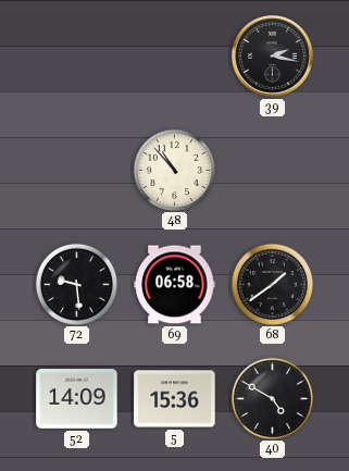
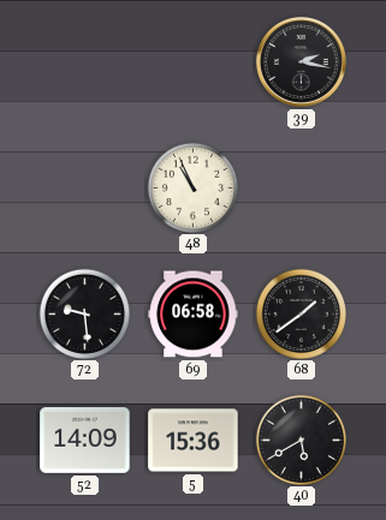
48: 10:53 -> 10:56
40: 4:50 -> 5:40
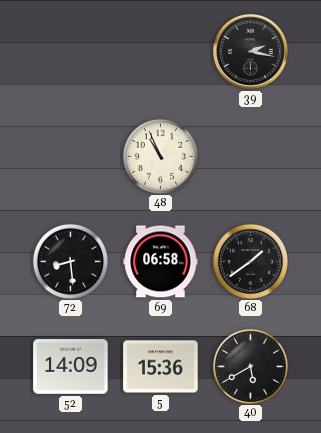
72: 9:29 -> 8:29
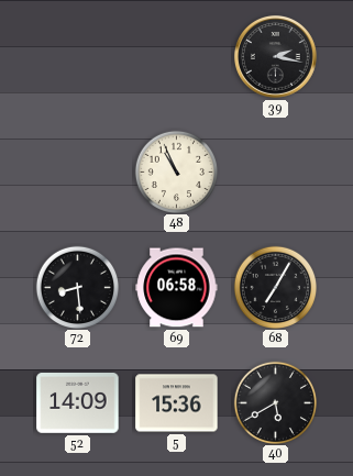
68: 1:39 -> 7:05
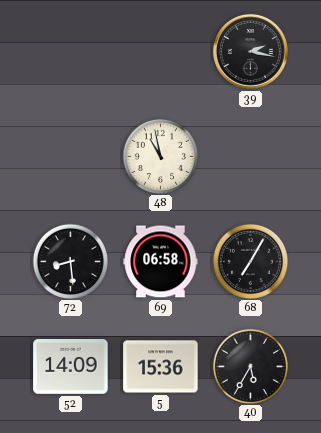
48: 10:56 -> 10:58
40: 5:40 -> 5:35
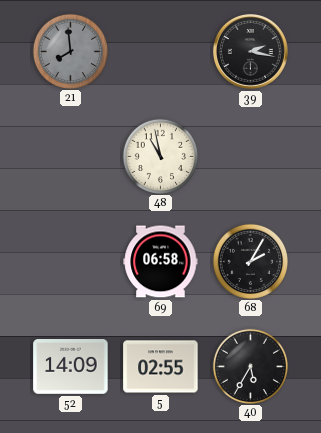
21: none -> 7:59
72: 8:29 -> none
68: 7:05 -> 2:05
5: 15:36 -> 02:55
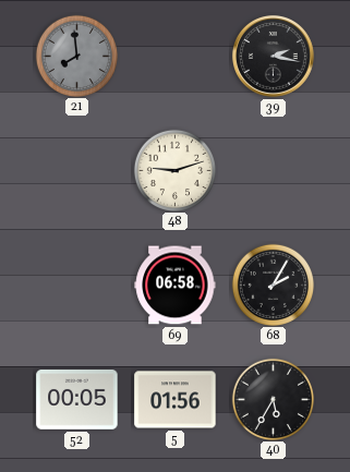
48: 10:58 -> 9:12
52: 14:09 -> 00:05
5: 02:55 -> 01:56
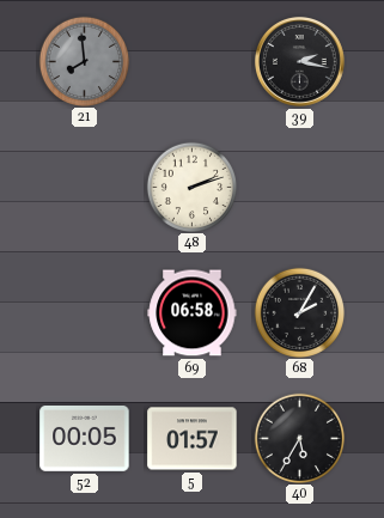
48: 9:12 -> 2:12
5: 01:56 -> 01:57
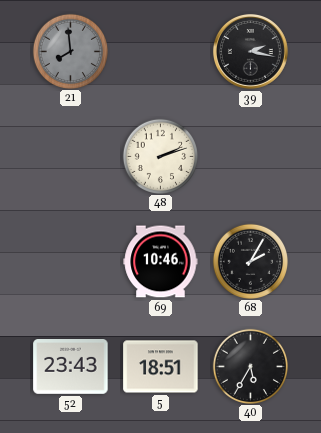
69: 06:58 -> 10:46
52: 00:05 -> 23:43
5: 01:57 -> 18:51
